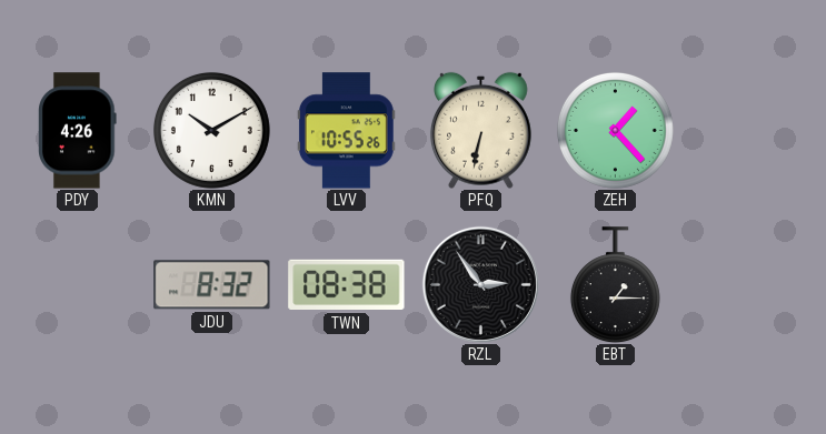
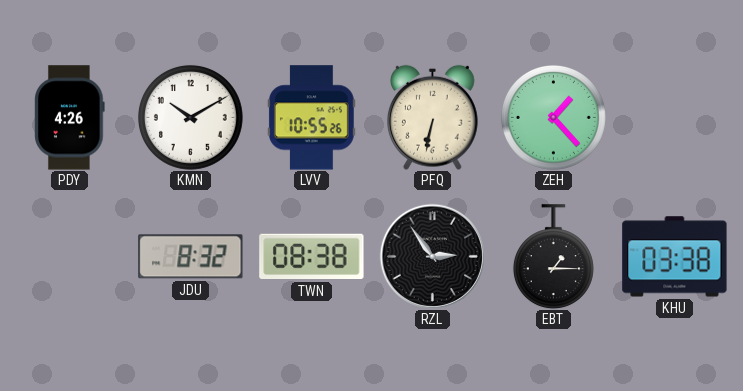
KHU: none -> 03:38
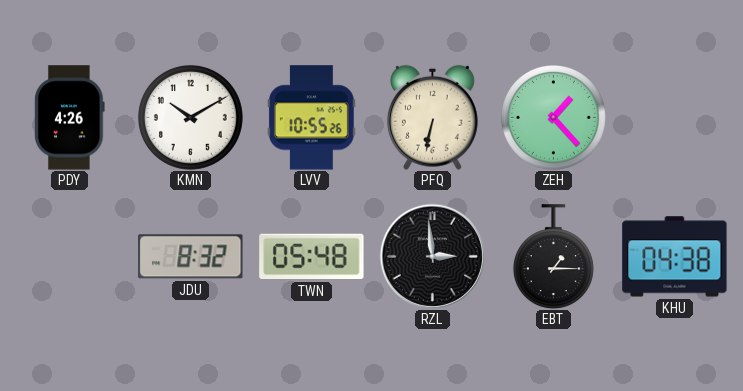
TWN: 08:38 -> 05:48
RZL: 2:54 -> 2:59
KHU: 03:38 -> 04:38
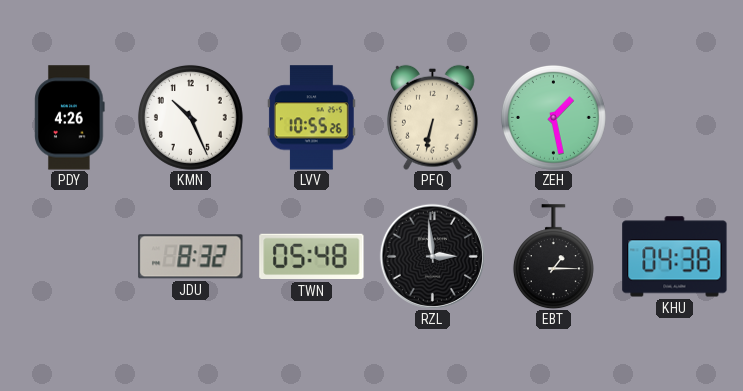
KMN: 10:10 -> 10:26
ZEH: 1:23 -> 1:28
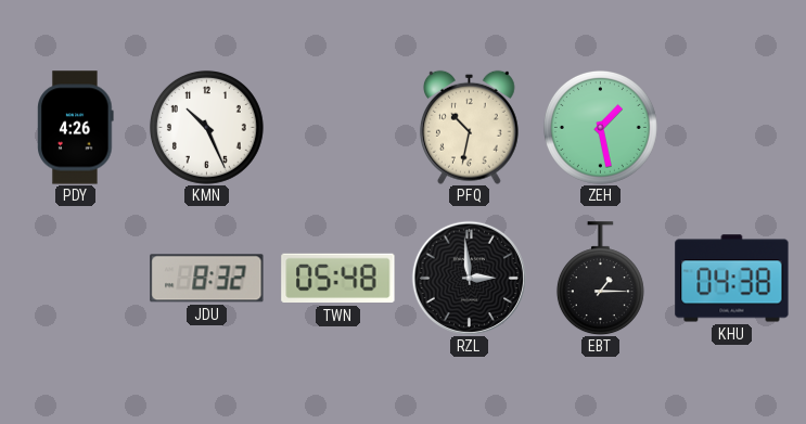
LVV: 10:55 -> none
PFQ: 6:32 -> 10:32
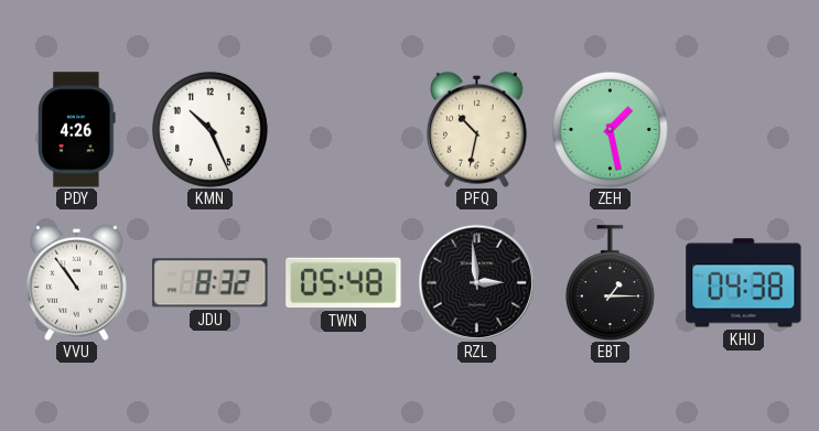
VVU: none -> 10:54
